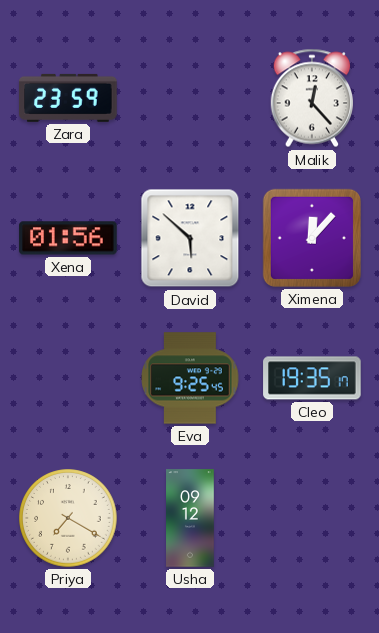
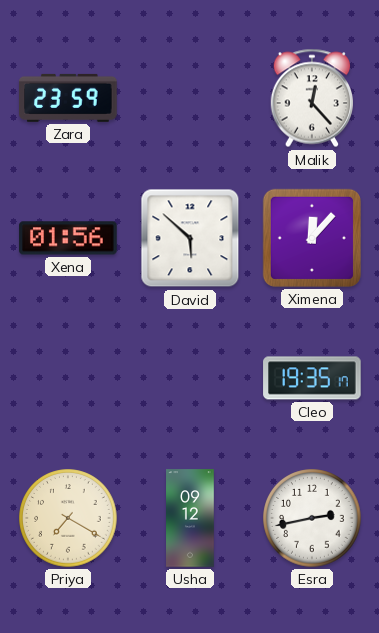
Eva: 9:25 -> none
Esra: none -> 2:43
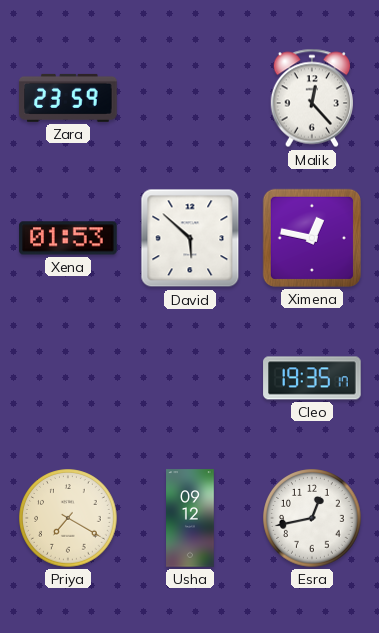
Xena: 01:56 -> 01:53
Ximena: 12:07 -> 12:47
Esra: 2:43 -> 12:43
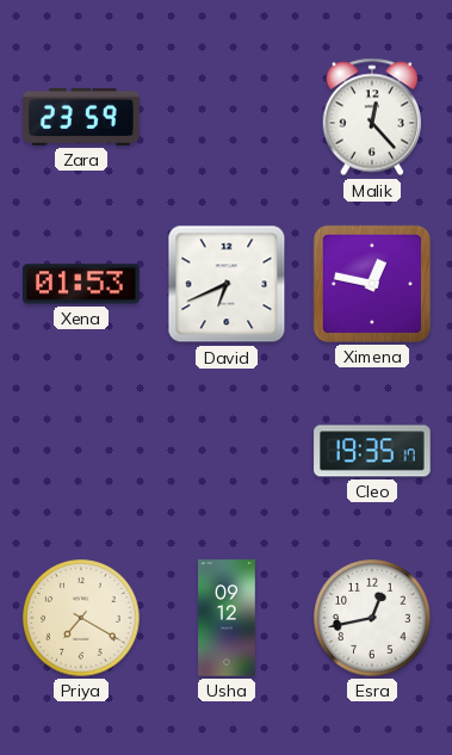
David: 5:52 -> 6:41
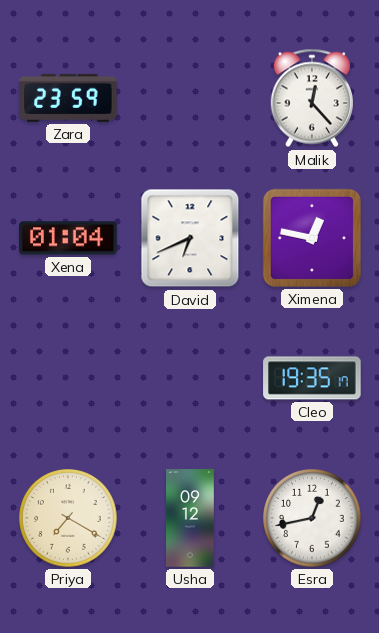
Xena: 01:53 -> 01:04
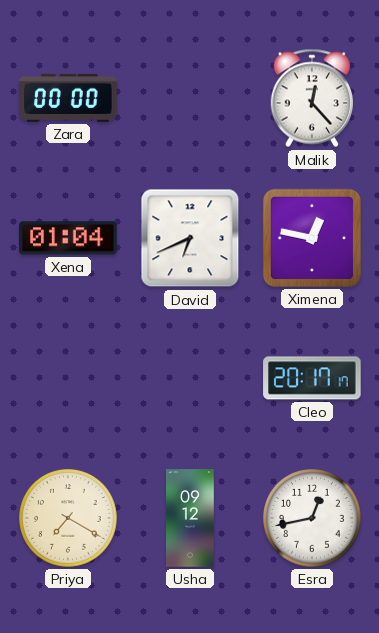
Zara: 23:59 -> 00:00
Cleo: 19:35 -> 20:17
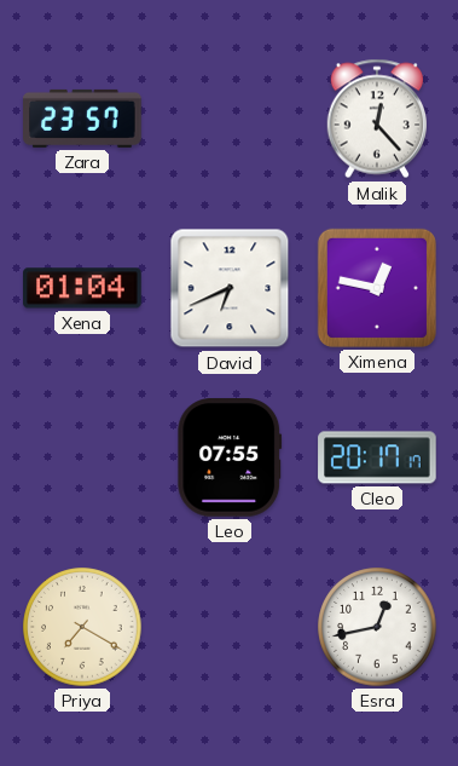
Zara: 00:00 -> 23:57
Leo: none -> 07:55
Usha: 09:12 -> none
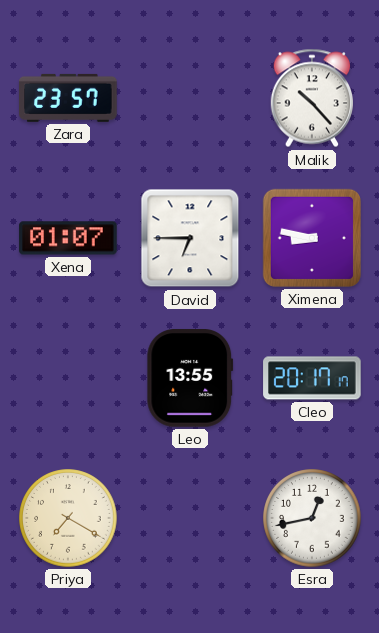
Malik: 12:23 -> 10:23
Xena: 01:04 -> 01:07
David: 6:41 -> 6:45
Ximena: 12:47 -> 8:47
Leo: 07:55 -> 13:55
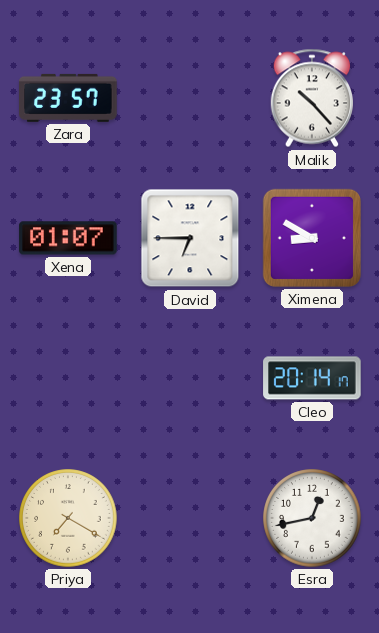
Ximena: 8:47 -> 8:50
Leo: 13:55 -> none
Cleo: 20:17 -> 20:14
